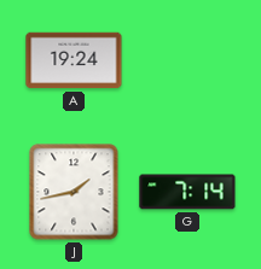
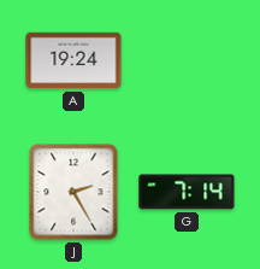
J: 1:43 -> 2:25
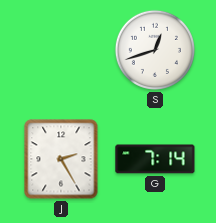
A: 19:24 -> none
S: none -> 12:42
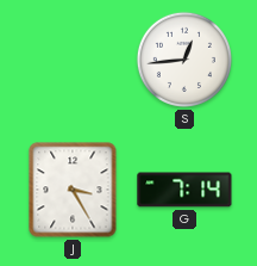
S: 12:42 -> 12:44
J: 2:25 -> 3:25
